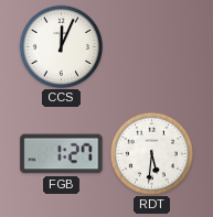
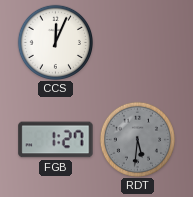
RDT dial: white -> grey
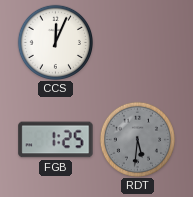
FGB: 1:27 -> 1:25
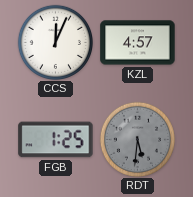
KZL: none -> 4:57
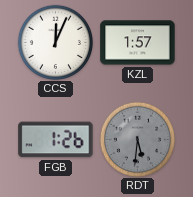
KZL: 4:57 -> 1:57
FGB: 1:25 -> 1:26
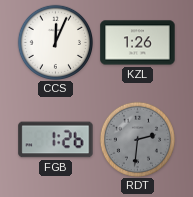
KZL: 1:57 -> 1:26
RDT: 5:31 -> 2:31
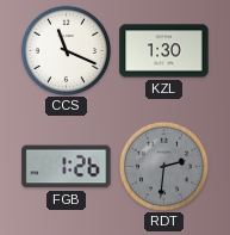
CCS: 12:04 -> 11:19
KZL: 1:26 -> 1:30
